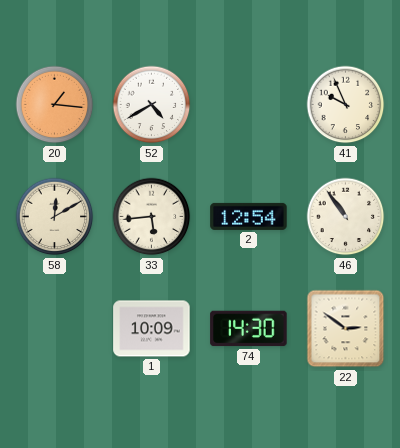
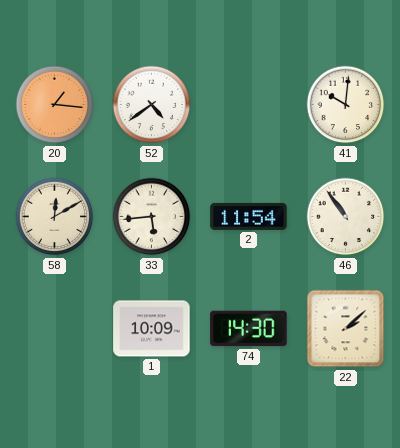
52: 4:40 -> 4:39
41: 9:56 -> 10:01
2: 12:54 -> 11:54
22: 2:51 -> 2:08
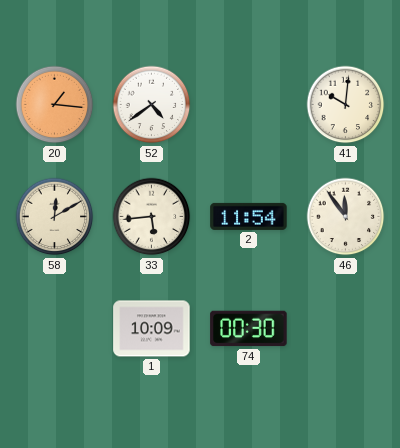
46: 10:54 -> 11:54
74: 14:30 -> 00:30
22: 2:08 -> none
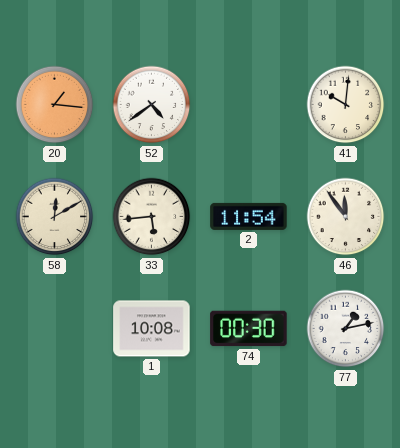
1: 10:09 -> 10:08
77: none -> 1:13
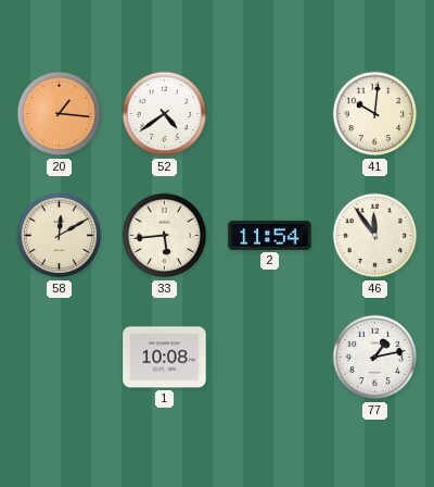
74: 00:30 -> none
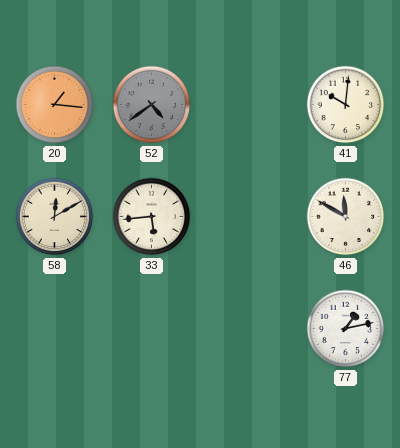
52 dial: white -> grey
2: 11:54 -> none
46: 11:54 -> 11:50
1: 10:08 -> none
